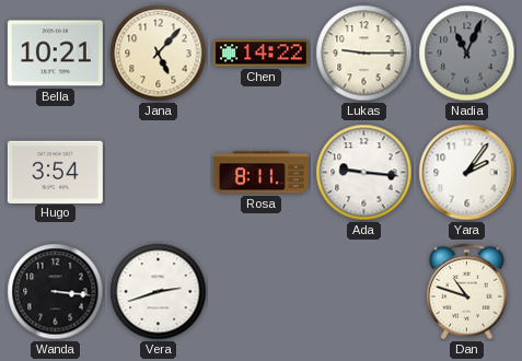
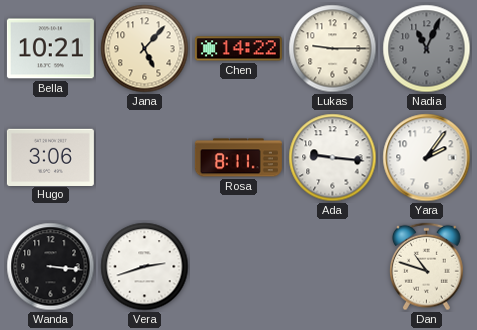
Hugo: 3:54 -> 3:06
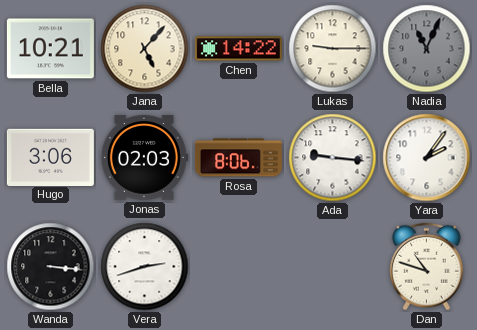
Jonas: none -> 02:03
Rosa: 8:11 -> 8:06
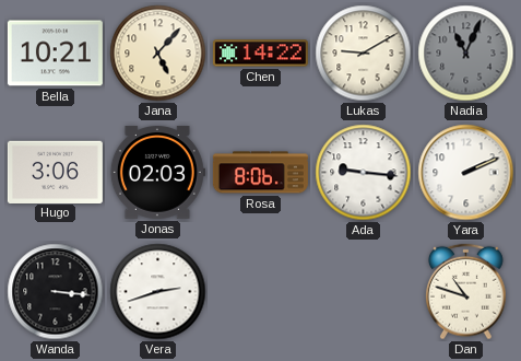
Lukas: 9:15 -> 9:10
Yara: 2:06 -> 2:11
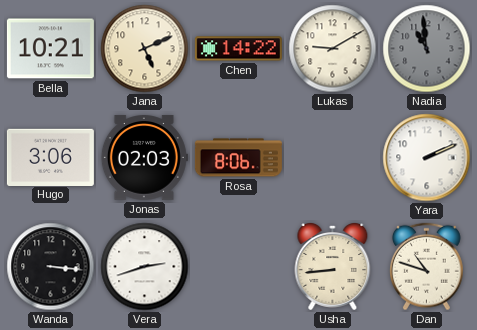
Jana: 5:07 -> 5:11
Nadia: 11:04 -> 10:59
Ada: 9:16 -> none
Usha: none -> 8:44
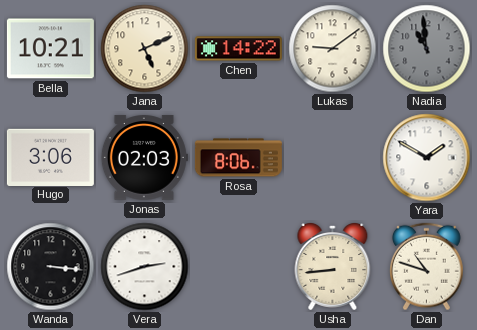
Lukas: 9:10 -> 9:09
Yara: 2:11 -> 1:50
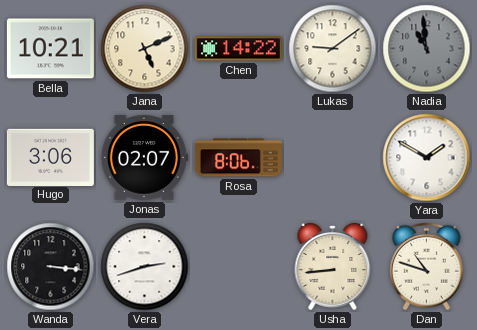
Jonas: 02:03 -> 02:07
